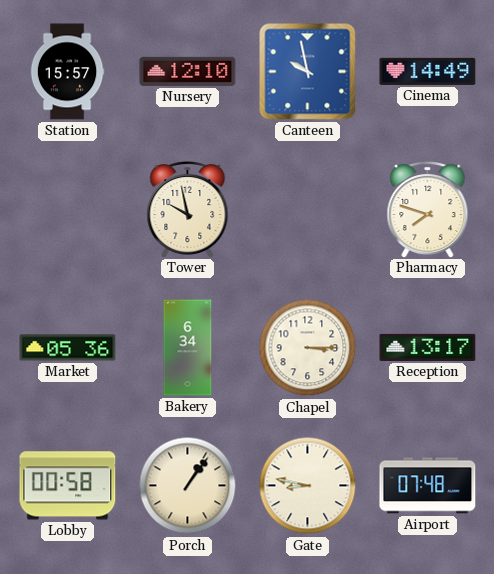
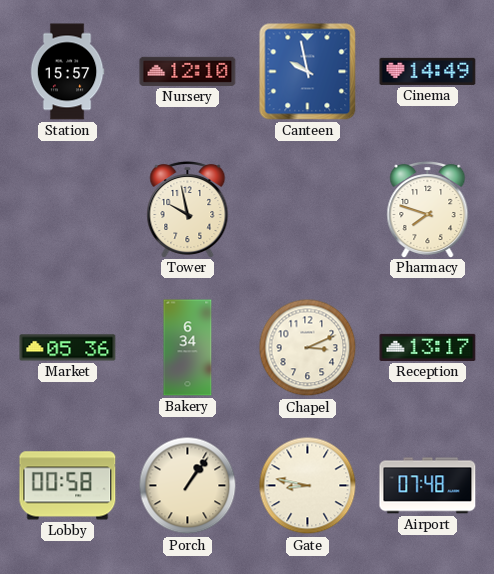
Chapel: 3:15 -> 3:11
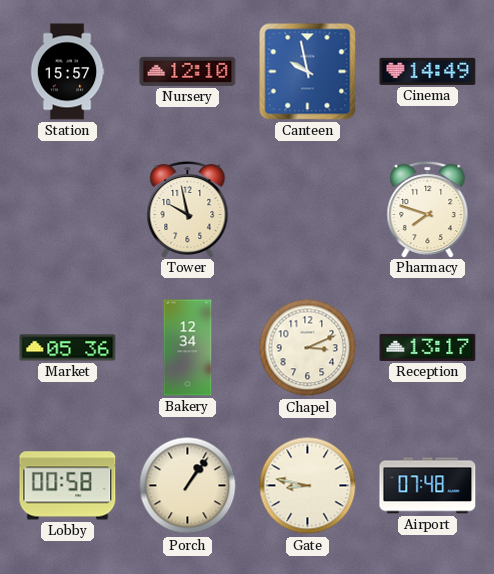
Bakery: 6:34 -> 12:34
